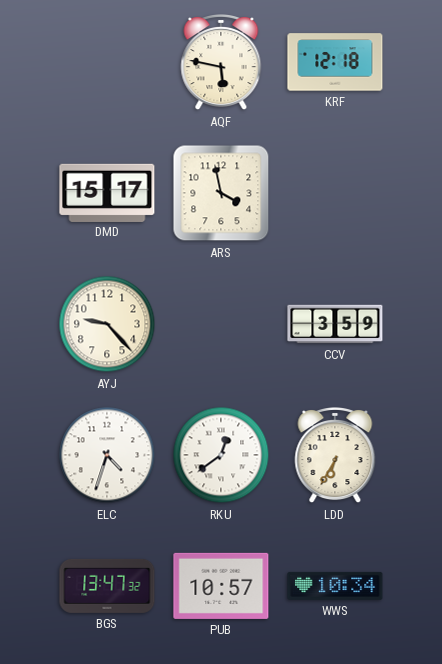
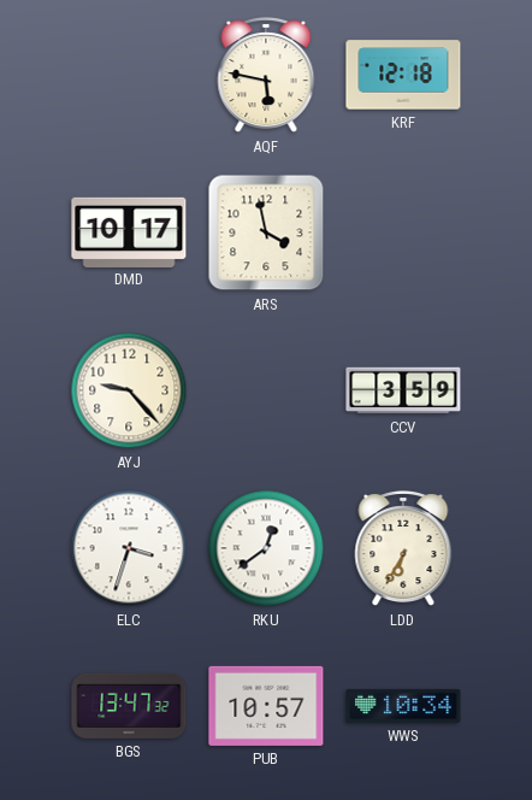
DMD: 15:17 -> 10:17
ELC: 4:33 -> 3:33
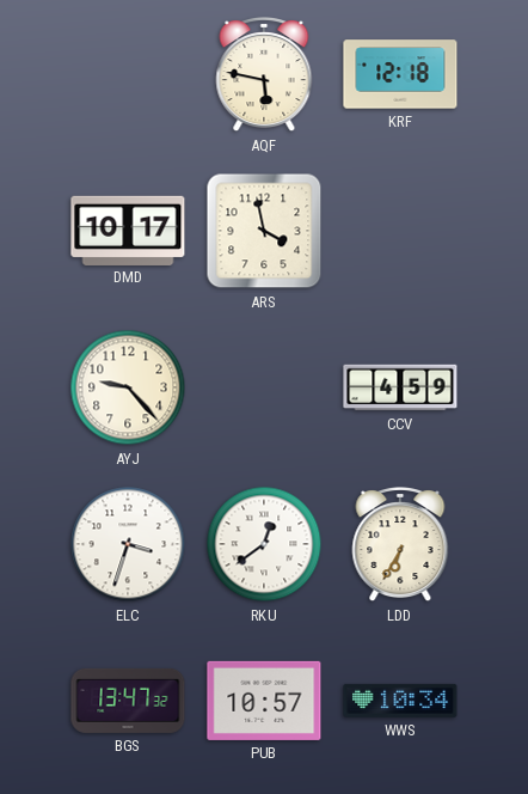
CCV: 3:59 -> 4:59
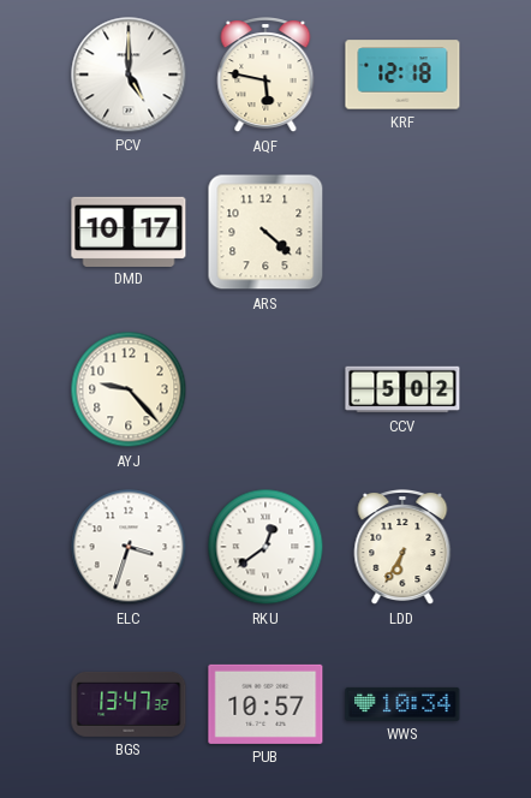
PCV: none -> 5:00
ARS: 3:58 -> 4:22
CCV: 4:59 -> 5:02
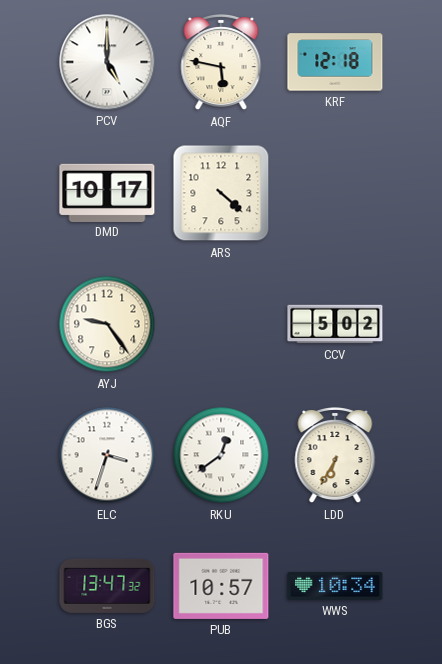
AYJ: 9:23 -> 9:24
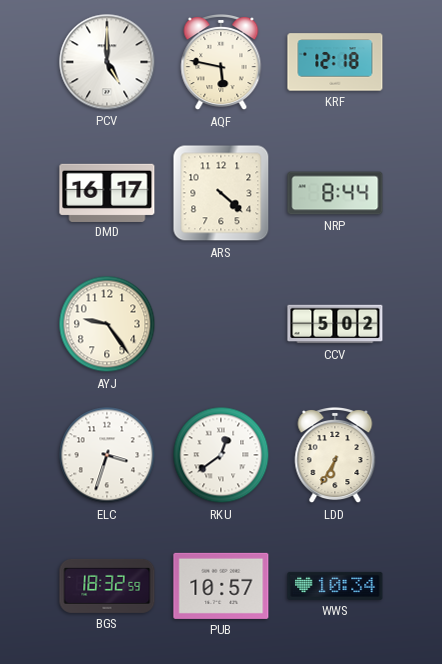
DMD: 10:17 -> 16:17
NRP: none -> 8:44
BGS: 13:47 -> 18:32
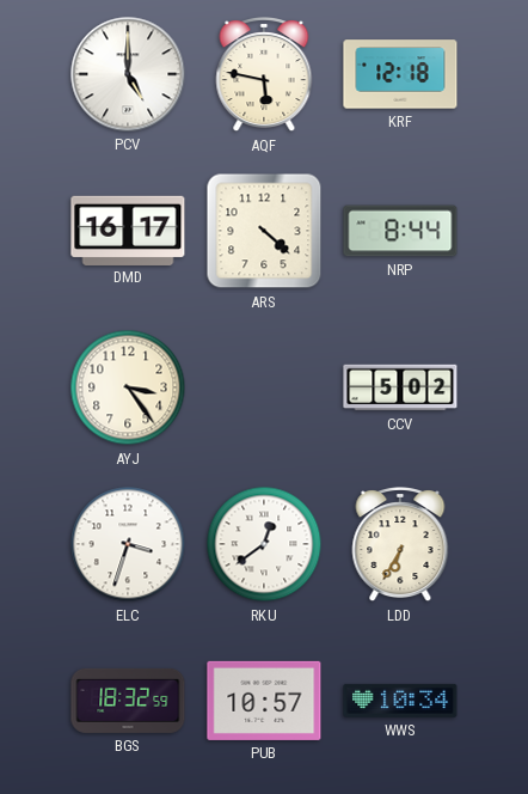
AYJ: 9:24 -> 3:24
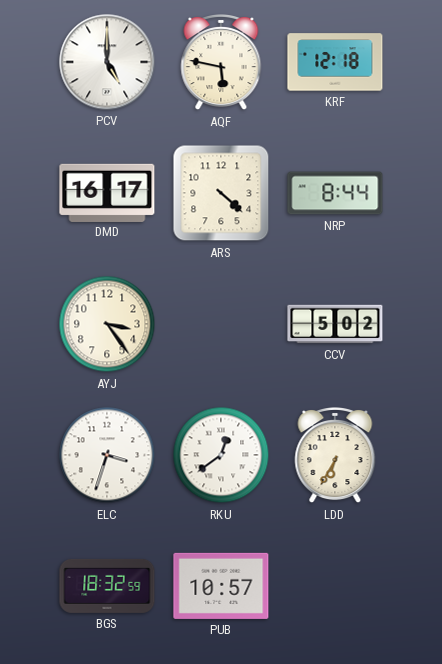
WWS: 10:34 -> none
